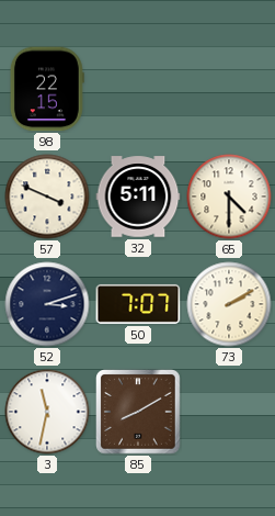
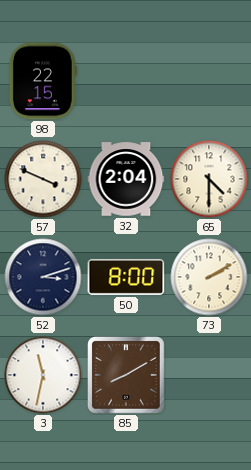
32: 5:11 -> 2:04
50: 7:07 -> 8:00
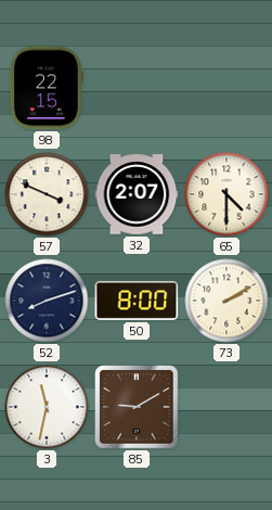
32: 2:04 -> 2:07
52: 3:12 -> 8:12
85: 8:10 -> 9:10
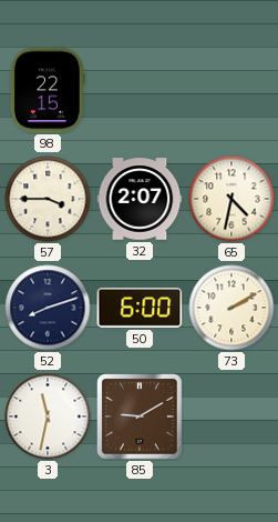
57: 3:49 -> 3:45
65: 4:30 -> 4:32
50: 8:00 -> 6:00
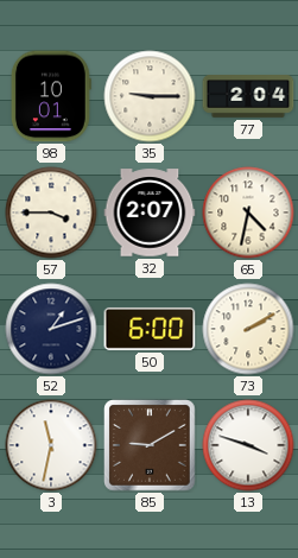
98: 22:15 -> 10:01
35: none -> 9:15
77: none -> 2:04
52: 8:12 -> 1:12
13: none -> 3:48
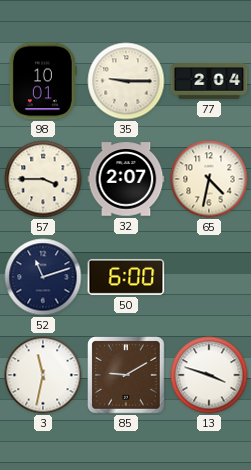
52: 1:12 -> 11:12
73: 2:10 -> none
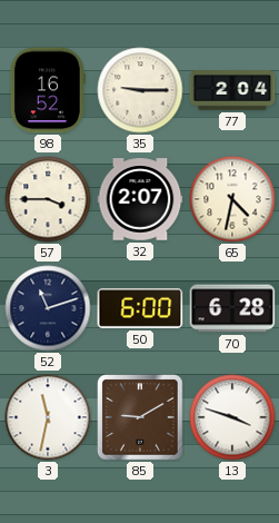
98: 10:01 -> 16:52
70: none -> 6:28
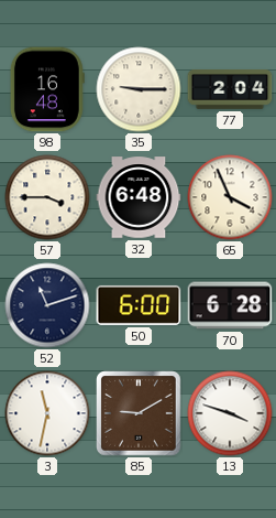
98: 16:52 -> 16:48
32: 2:07 -> 6:48
65: 4:32 -> 3:56
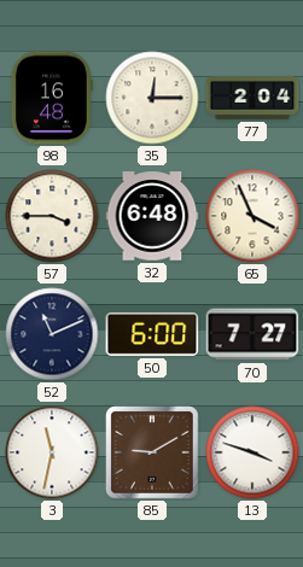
35: 9:15 -> 12:15
52: 11:12 -> 11:11
70: 6:28 -> 7:27
